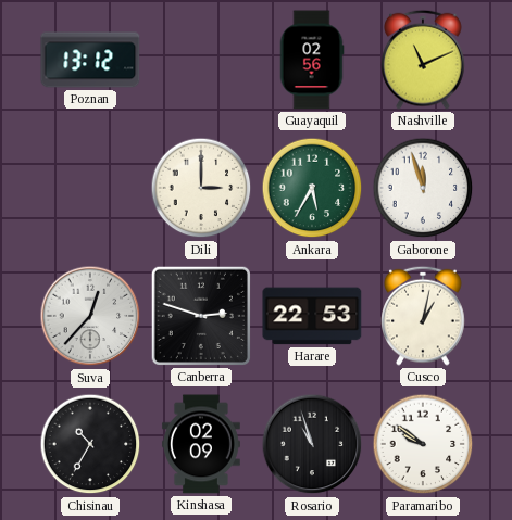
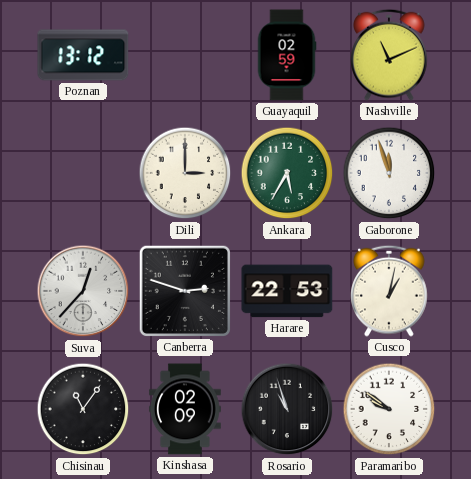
Guayaquil: 02:56 -> 02:59
Chisinau: 10:35 -> 11:06
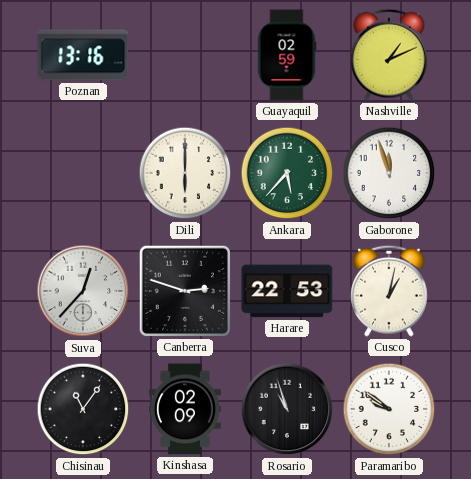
Poznan: 13:12 -> 13:16
Nashville: 11:11 -> 1:11
Dili: 3:00 -> 6:00
Ankara: 5:35 -> 5:37
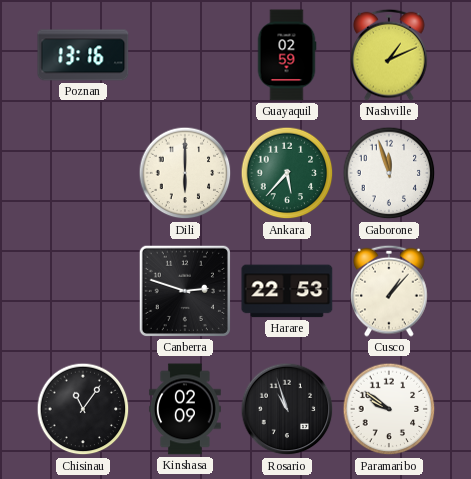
Suva: 12:37 -> none
Cusco: 1:02 -> 1:07
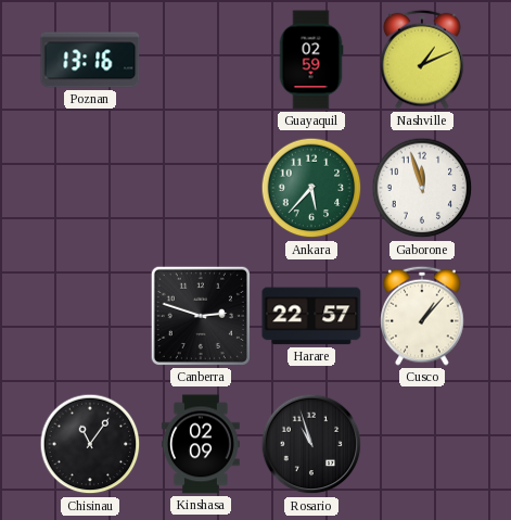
Dili: 6:00 -> none
Harare: 22:53 -> 22:57
Paramaribo: 9:51 -> none
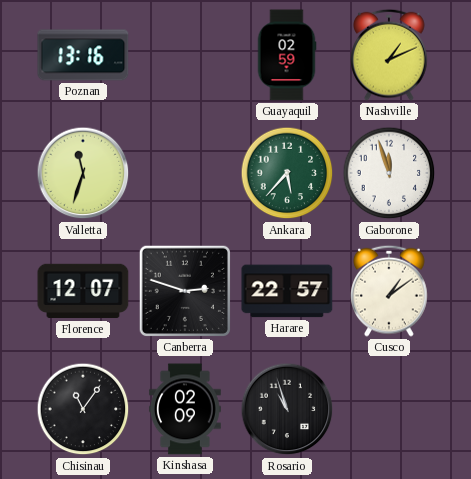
Valletta: none -> 11:33
Florence: none -> 12:07
Cusco: 1:07 -> 1:09
